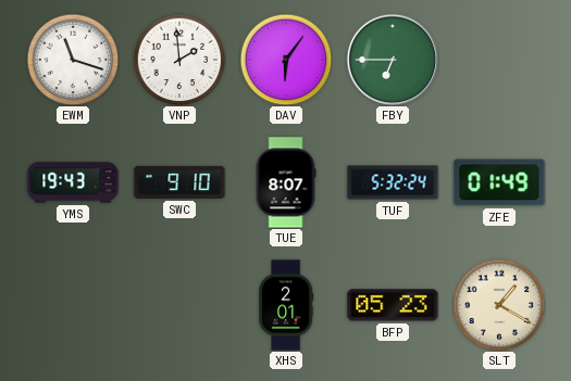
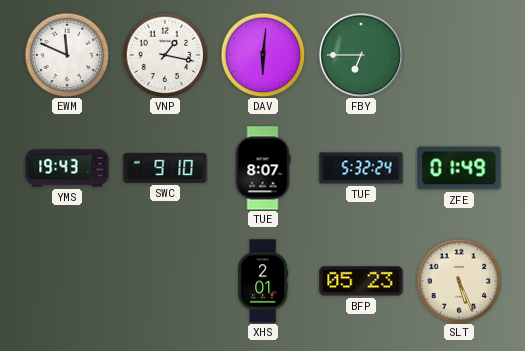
EWM: 11:18 -> 11:49
VNP: 1:59 -> 1:17
DAV: 6:06 -> 6:01
SLT: 1:20 -> 5:26
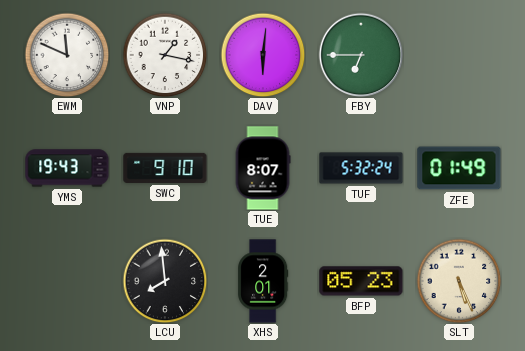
LCU: none -> 7:59
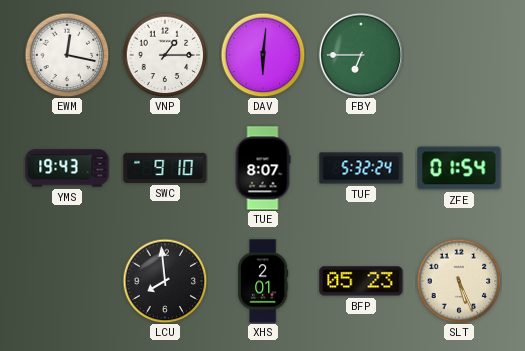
EWM: 11:49 -> 12:17
VNP: 1:17 -> 1:15
ZFE: 01:49 -> 01:54
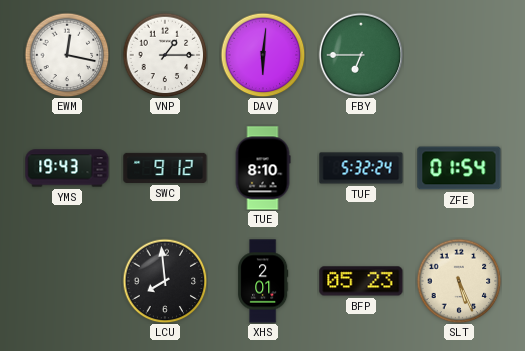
SWC: 9:10 -> 9:12
TUE: 8:07 -> 8:10
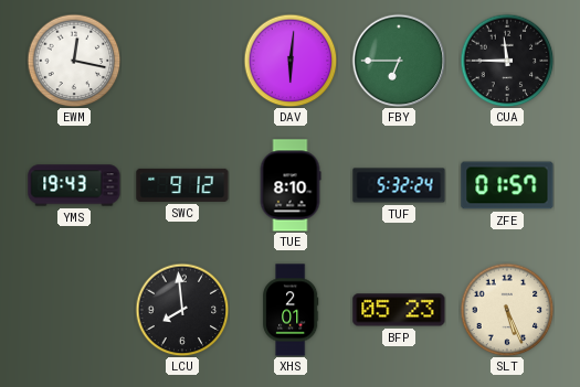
VNP: 1:15 -> none
CUA: none -> 11:45
ZFE: 01:54 -> 01:57
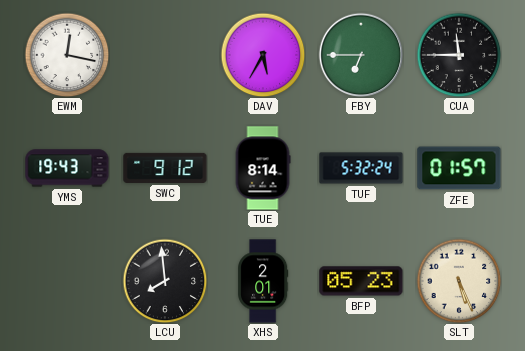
DAV: 6:01 -> 5:35
TUE: 8:10 -> 8:14
